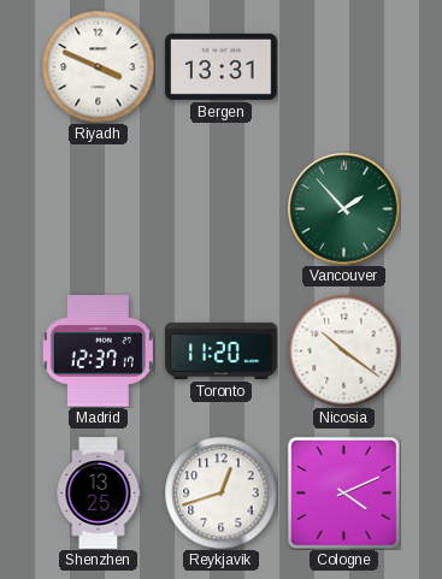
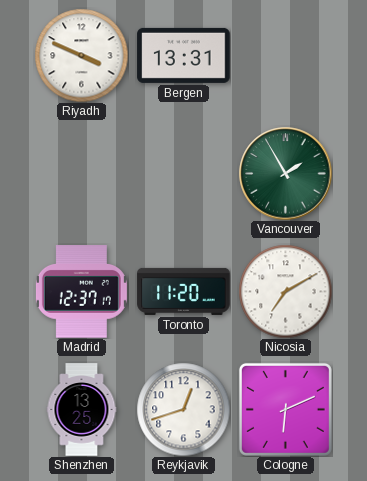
Vancouver: 1:53 -> 1:55
Nicosia: 10:21 -> 7:10
Cologne: 4:11 -> 6:11
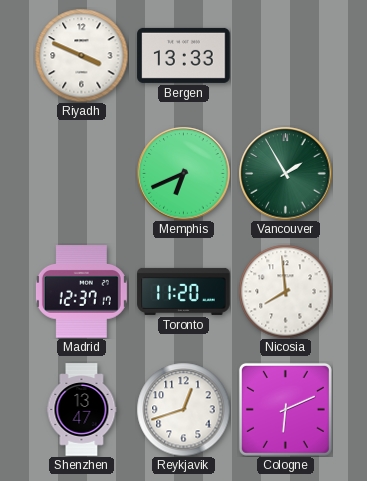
Bergen: 13:31 -> 13:33
Memphis: none -> 6:41
Nicosia: 7:10 -> 7:59
Shenzhen: 13:25 -> 13:47
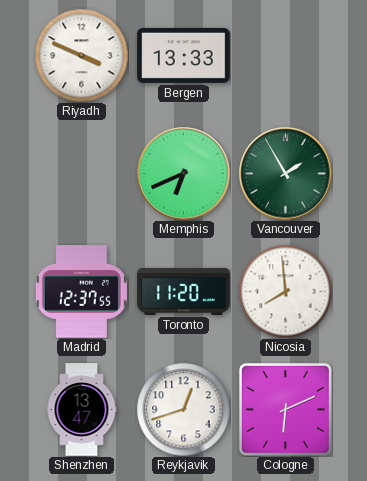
Madrid: 12:37:17 -> 12:37:55
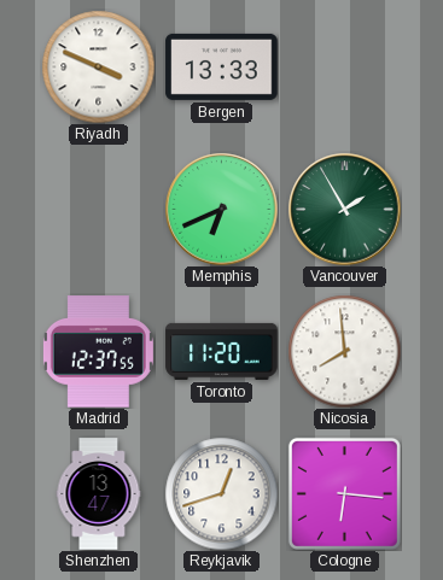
Cologne: 6:11 -> 6:16
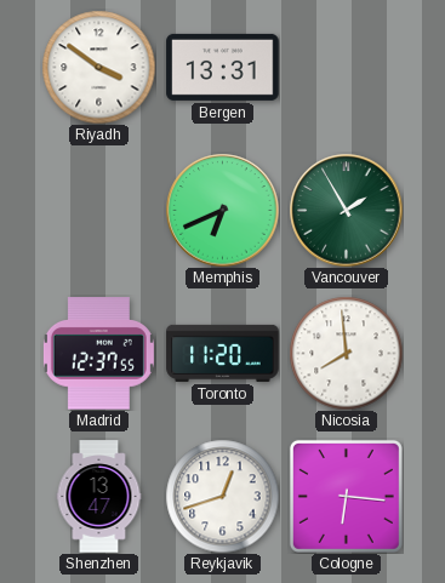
Riyadh: 3:49 -> 3:51
Bergen: 13:33 -> 13:31
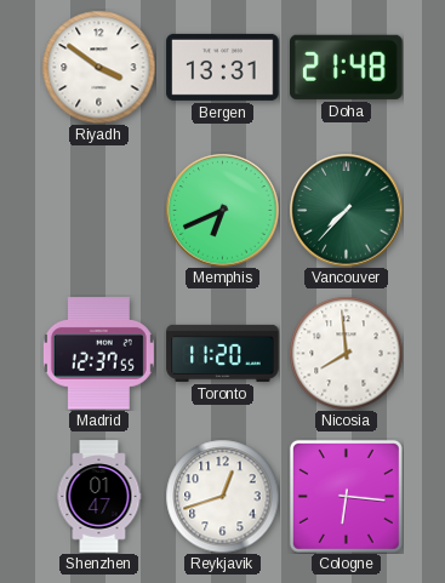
Doha: none -> 21:48
Vancouver: 1:55 -> 7:37
Shenzhen: 13:47 -> 01:47
